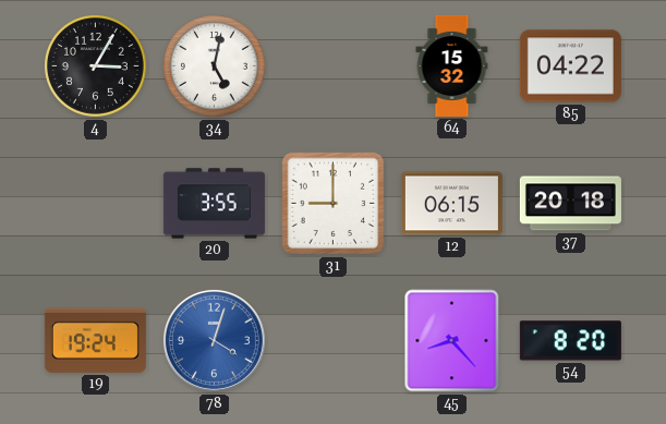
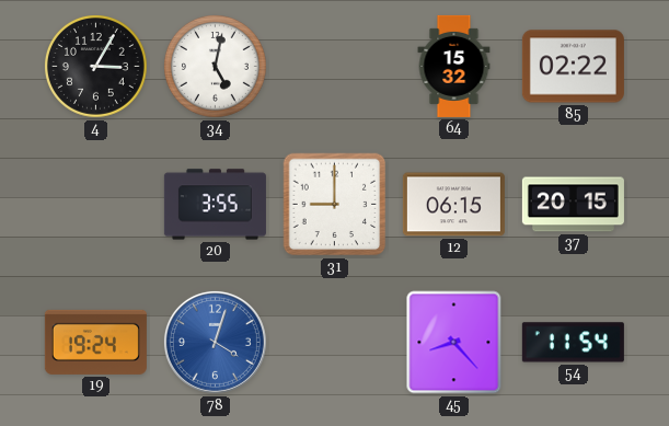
85: 04:22 -> 02:22
37: 20:18 -> 20:15
54: 8:20 -> 11:54
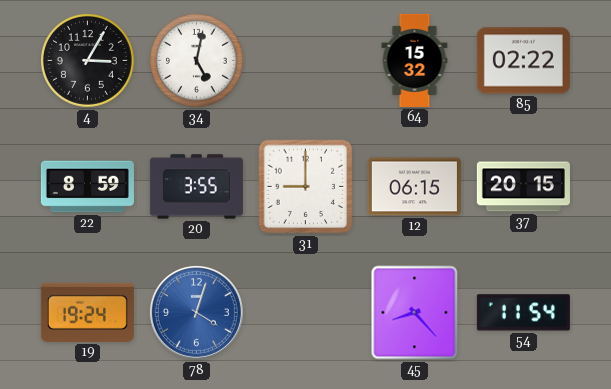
22: none -> 8:59
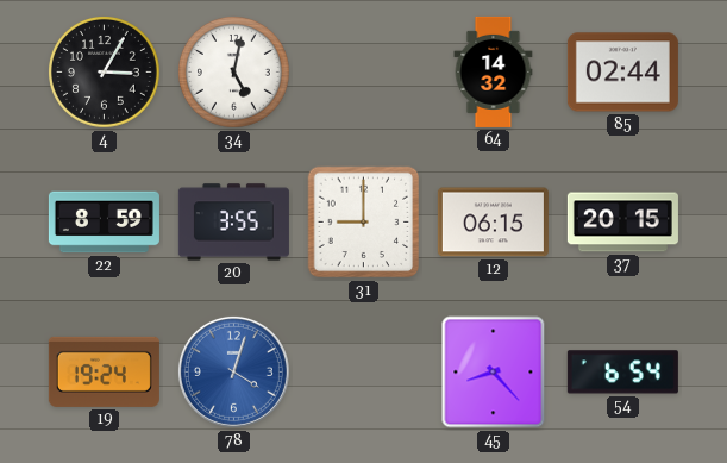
64: 15:32 -> 14:32
85: 02:22 -> 02:44
54: 11:54 -> 6:54
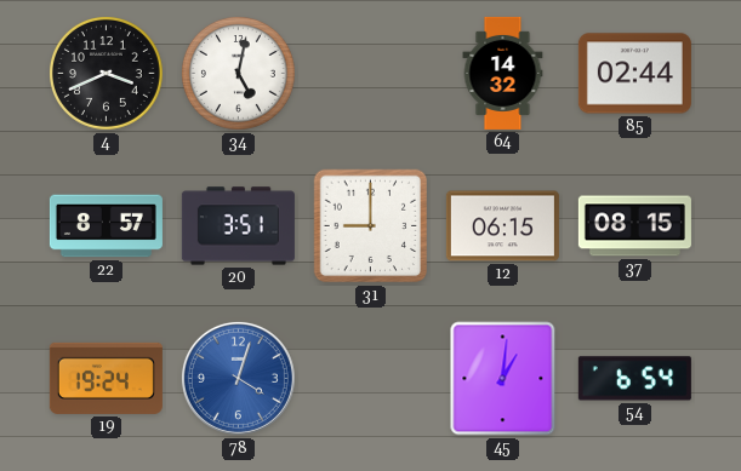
4: 3:05 -> 3:41
22: 8:59 -> 8:57
20: 3:55 -> 3:51
37: 20:15 -> 08:15
45: 8:23 -> 1:01
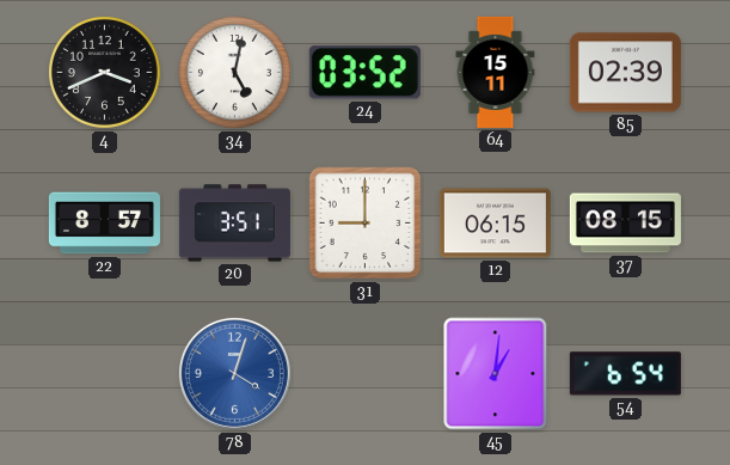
24: none -> 03:52
64: 14:32 -> 15:11
85: 02:44 -> 02:39
19: 19:24 -> none
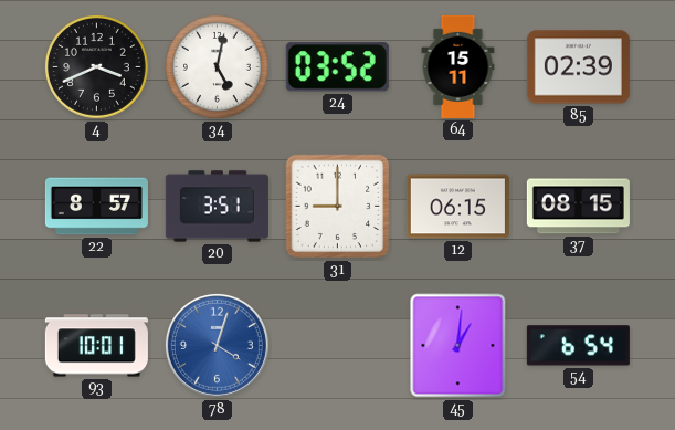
93: none -> 10:01
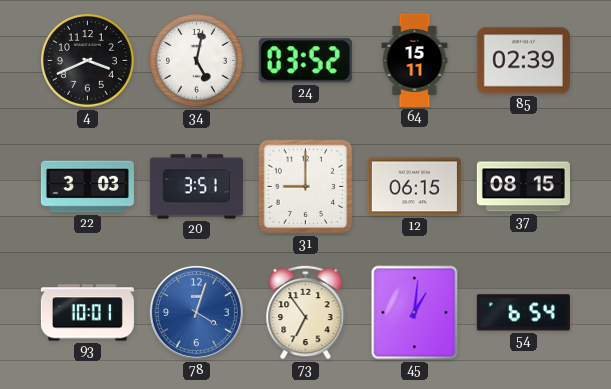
22: 8:57 -> 3:03
73: none -> 6:54
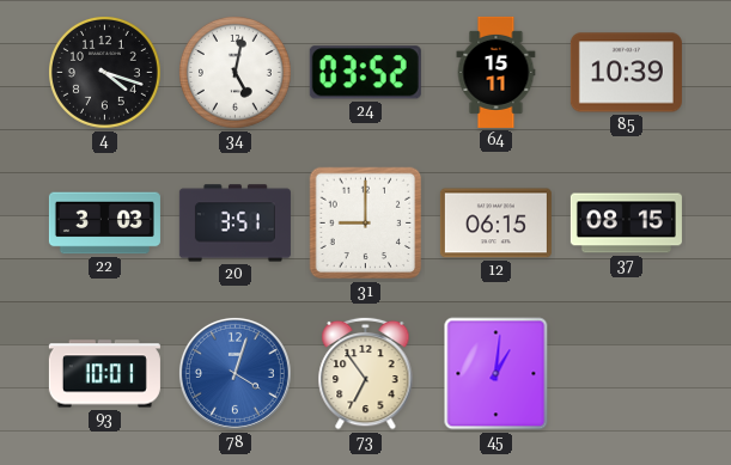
4: 3:41 -> 4:18
85: 02:39 -> 10:39
54: 6:54 -> none
